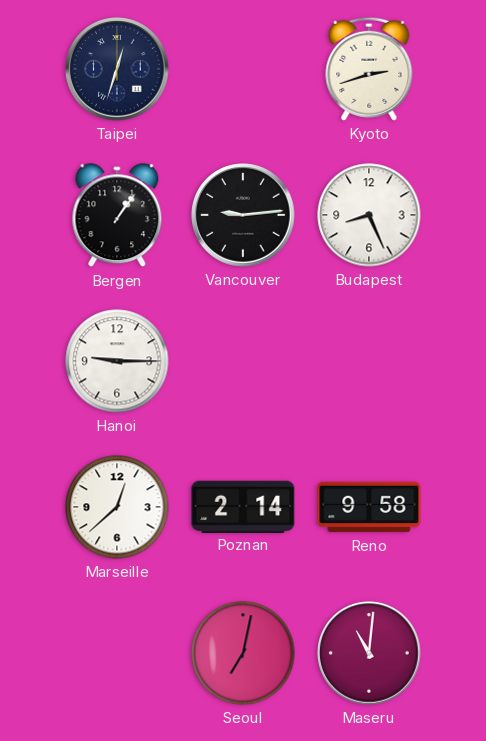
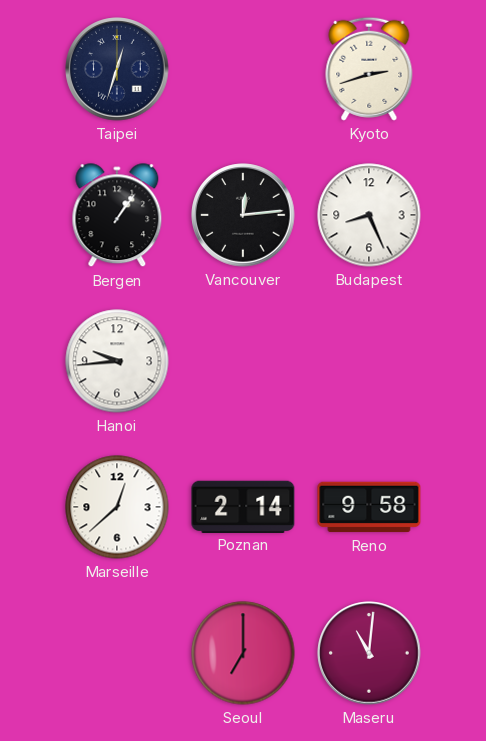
Vancouver: 9:14 -> 12:14
Hanoi: 9:15 -> 9:44
Seoul: 7:02 -> 7:00
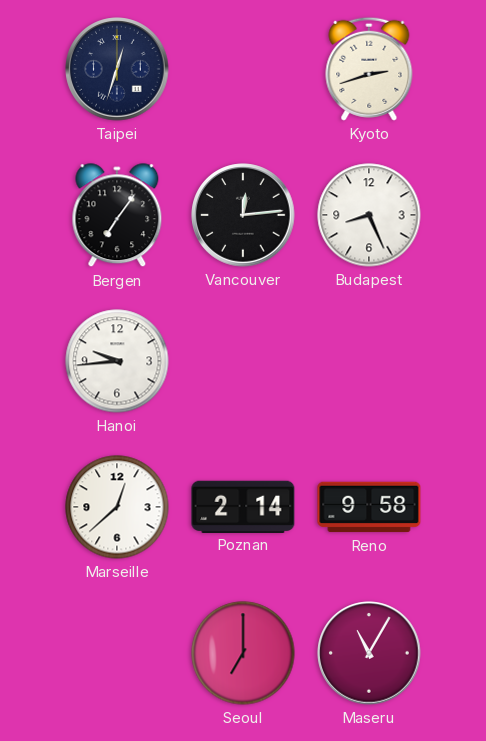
Bergen: 1:06 -> 7:06
Maseru: 11:01 -> 11:05
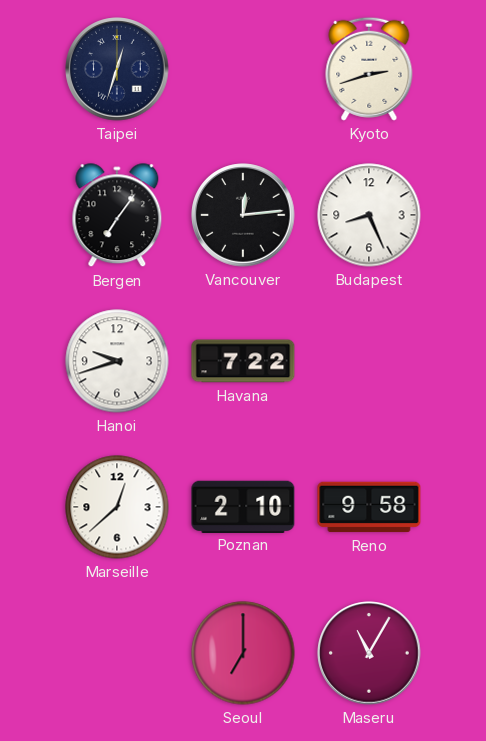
Hanoi: 9:44 -> 9:42
Havana: none -> 7:22
Poznan: 2:14 -> 2:10
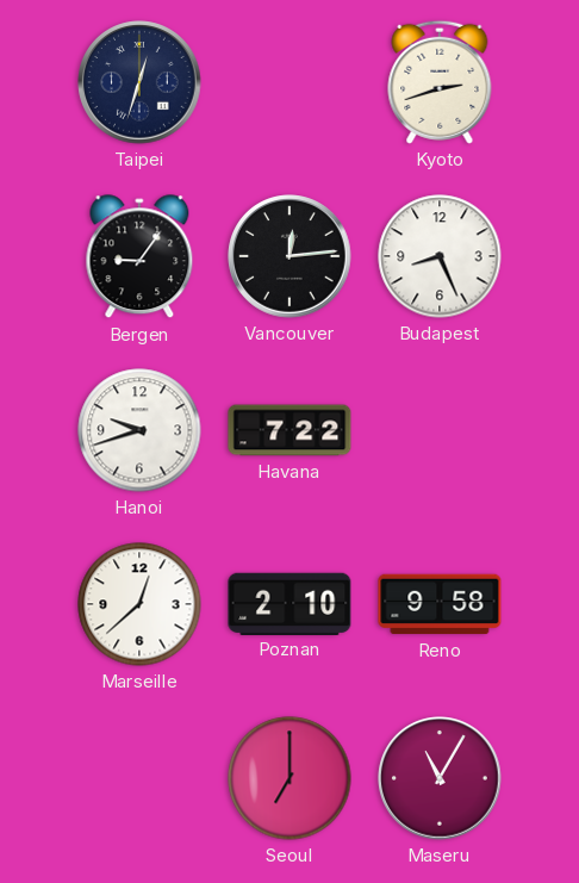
Bergen: 7:06 -> 9:06
